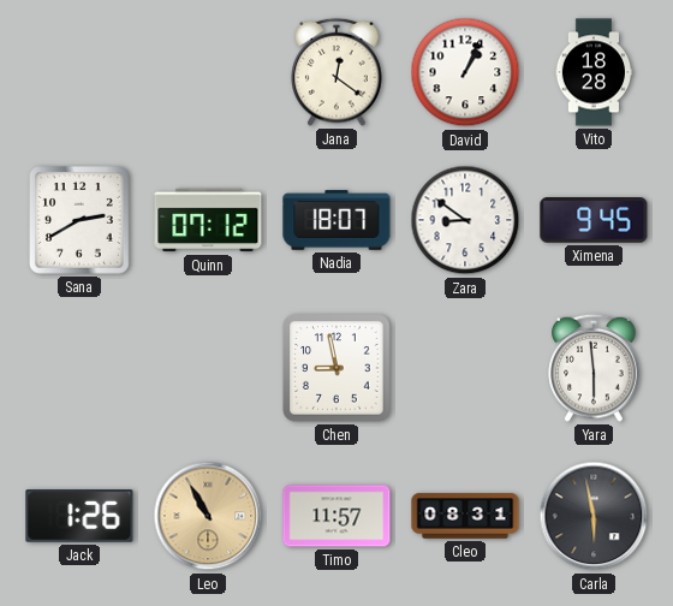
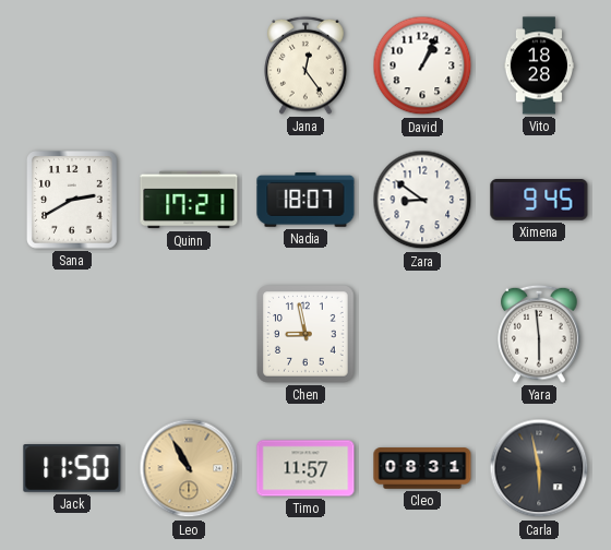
Jana: 12:21 -> 12:24
Quinn: 07:12 -> 17:21
Jack: 1:26 -> 11:50
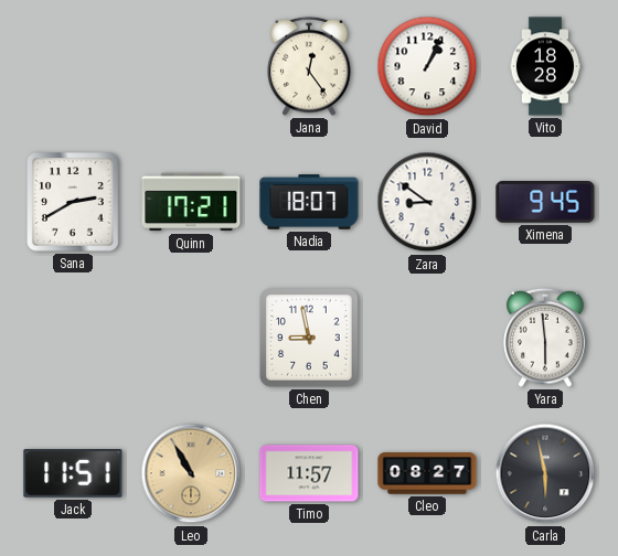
Jack: 11:50 -> 11:51
Cleo: 08:31 -> 08:27
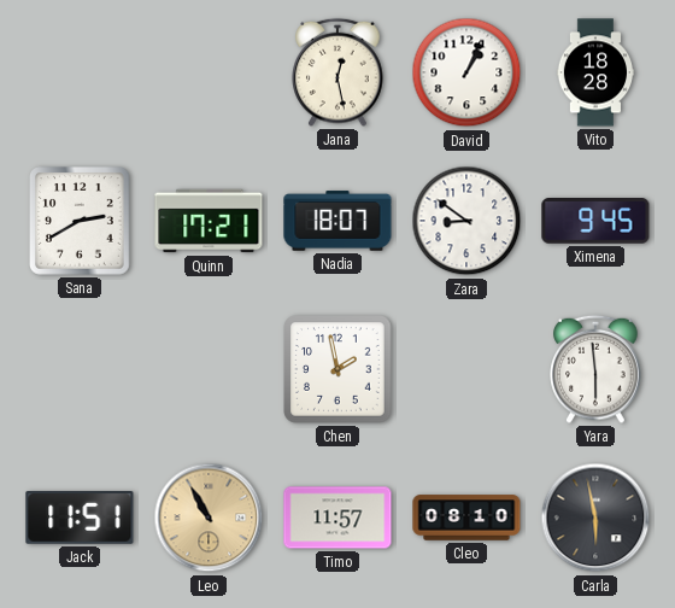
Jana: 12:24 -> 12:28
Chen: 8:58 -> 1:58
Cleo: 08:27 -> 08:10
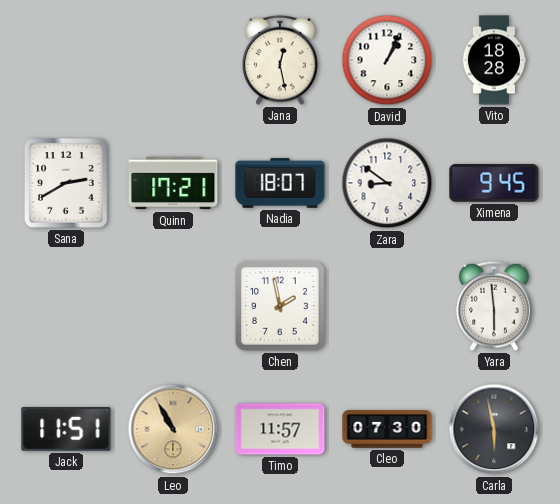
Cleo: 08:10 -> 07:30
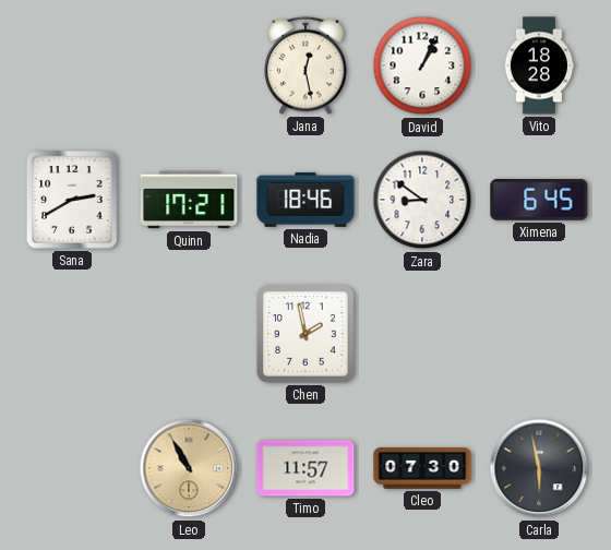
Nadia: 18:07 -> 18:46
Ximena: 9:45 -> 6:45
Yara: 5:59 -> none
Jack: 11:51 -> none
